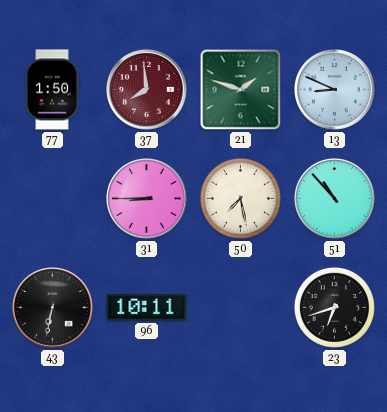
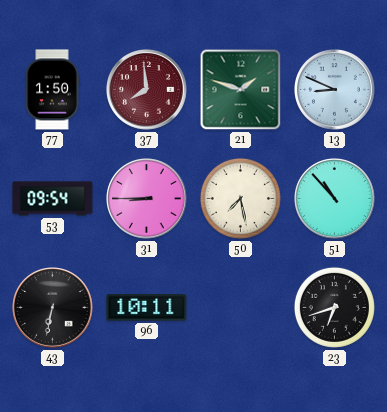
53: none -> 09:54
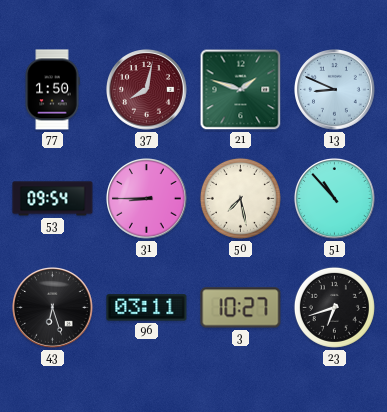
37: 7:59 -> 8:02
43: 6:32 -> 6:27
96: 10:11 -> 03:11
3: none -> 10:27
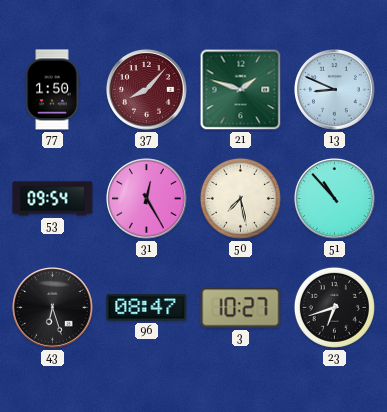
37: 8:02 -> 8:07
31: 8:45 -> 12:25
96: 03:11 -> 08:47
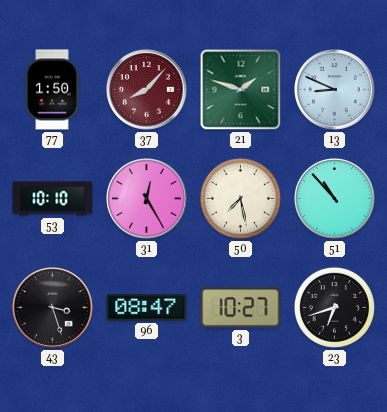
53: 09:54 -> 10:10
43: 6:27 -> 3:27
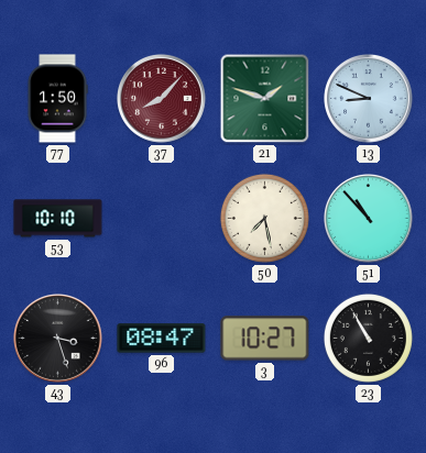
31: 12:25 -> none
23: 6:42 -> 10:55
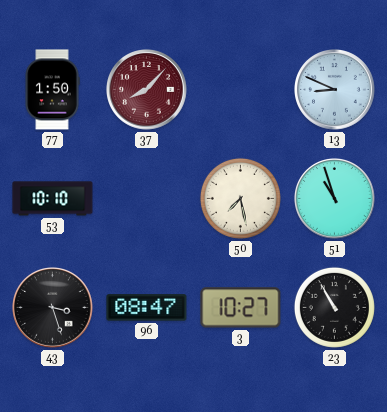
21: 1:48 -> none
51: 10:53 -> 10:57
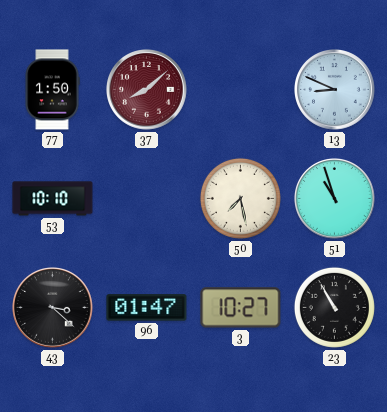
37: 8:07 -> 8:08
43: 3:27 -> 3:22
96: 08:47 -> 01:47
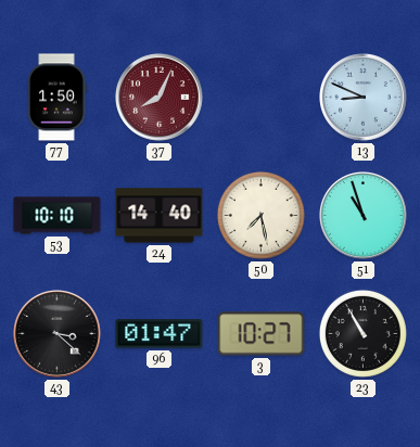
37: 8:08 -> 8:04
24: none -> 14:40
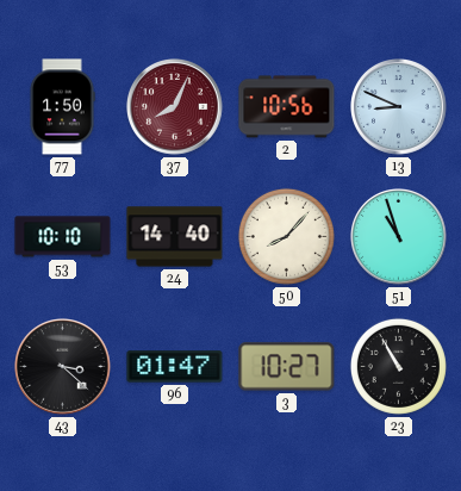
2: none -> 10:56
50: 7:28 -> 8:07
